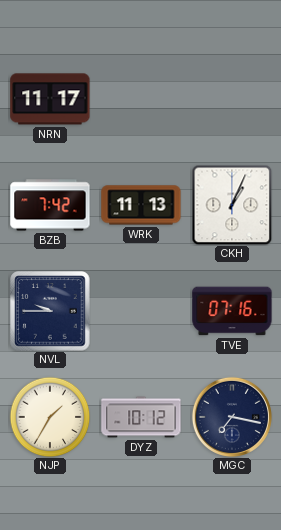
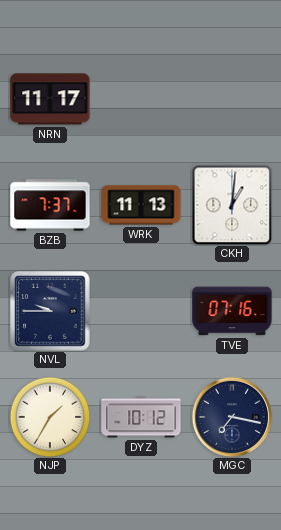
BZB: 7:42 -> 7:37
CKH: 1:04 -> 1:01
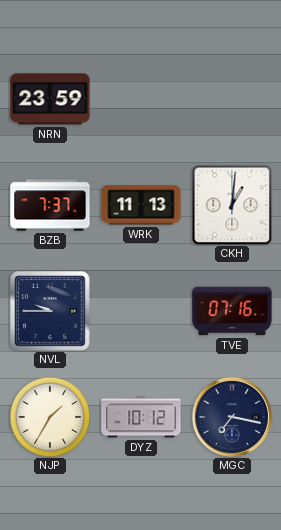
NRN: 11:17 -> 23:59
